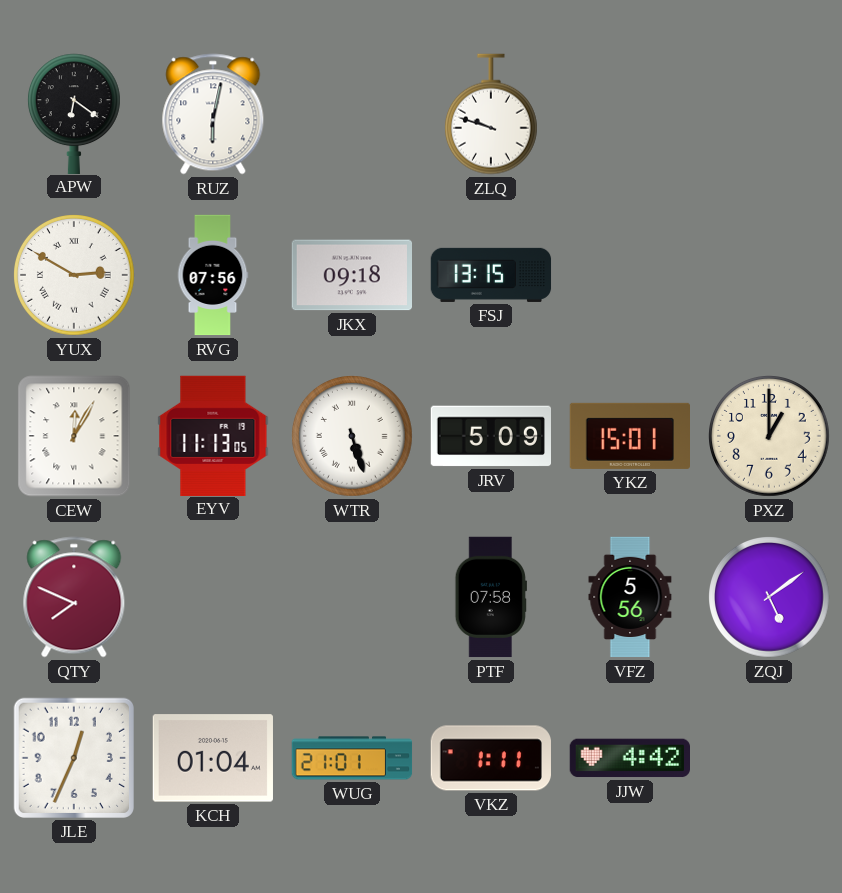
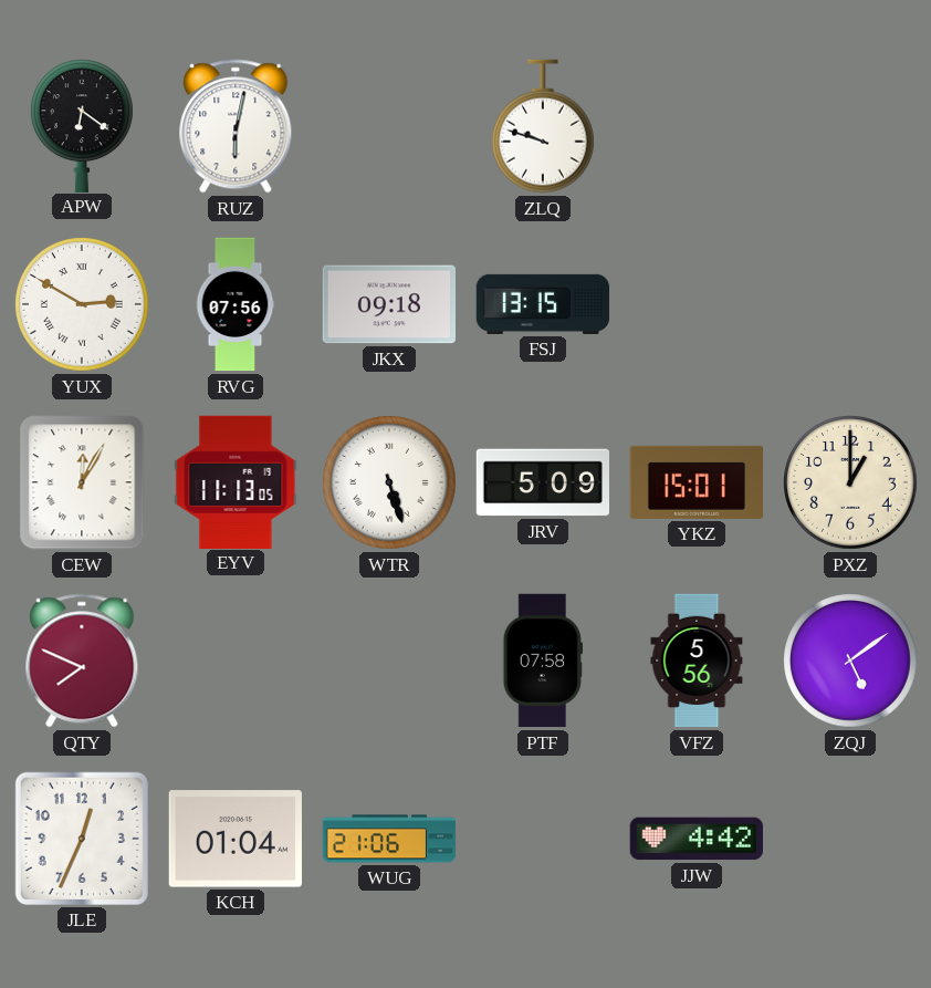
WUG: 21:01 -> 21:06
VKZ: 1:11 -> none
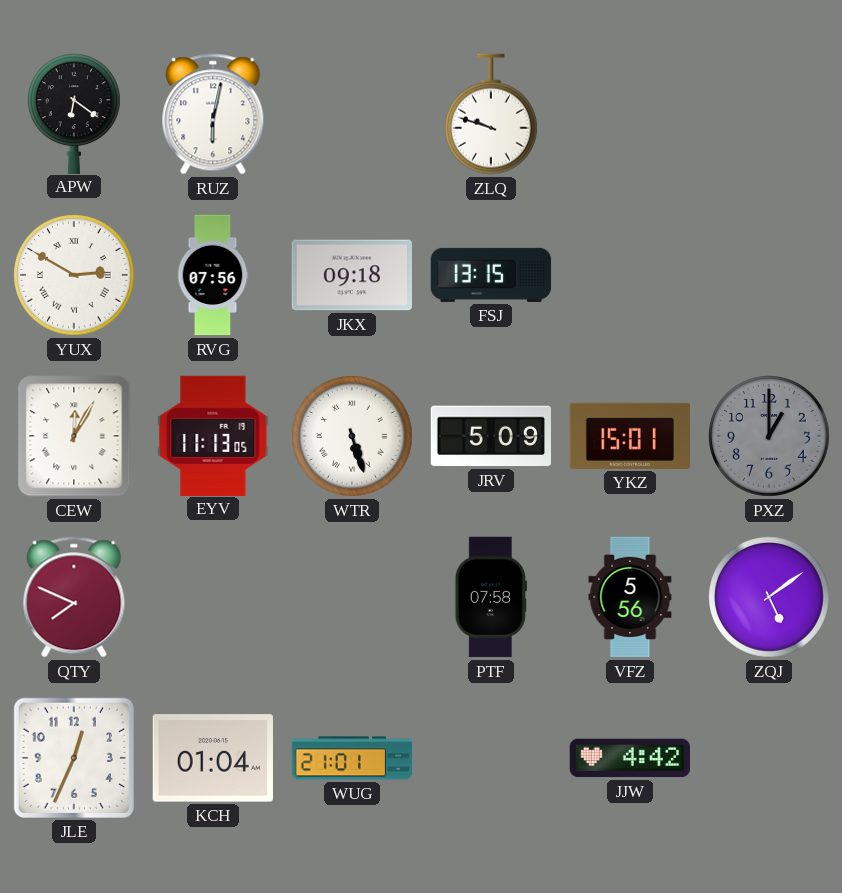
PXZ dial: cream -> grey
WUG: 21:06 -> 21:01
